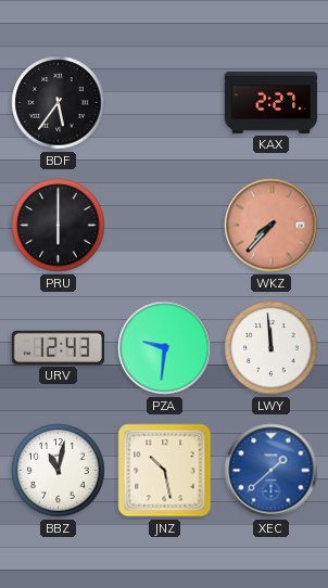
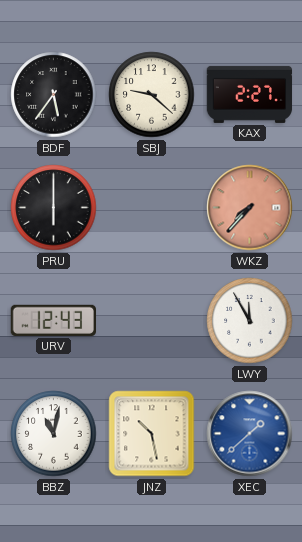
SBJ: none -> 9:22
PZA: 9:31 -> none
LWY: 11:59 -> 11:55
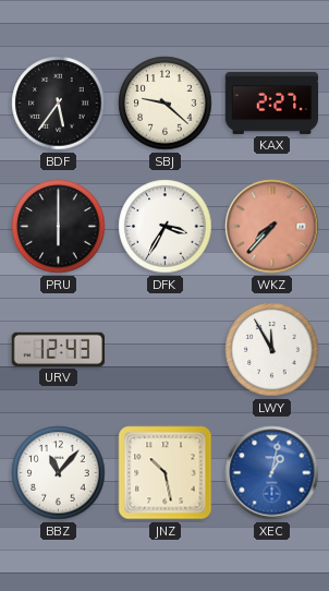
DFK: none -> 3:35
BBZ: 11:02 -> 11:07
XEC: 1:38 -> 1:02
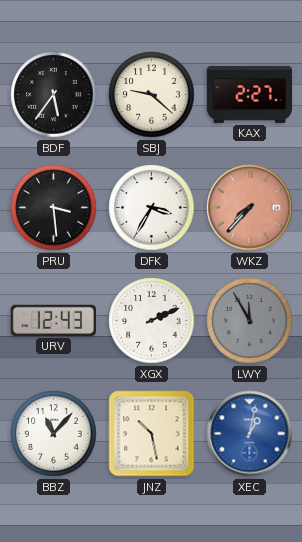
PRU: 6:00 -> 3:29
XGX: none -> 2:11
LWY dial: white -> grey
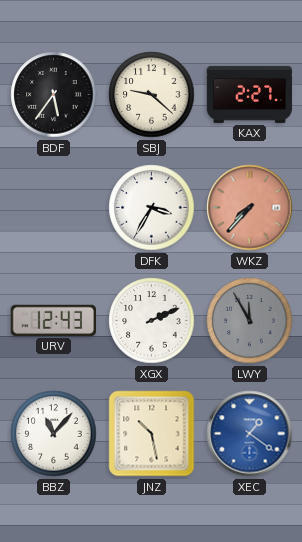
PRU: 3:29 -> none
XEC: 1:02 -> 1:21
